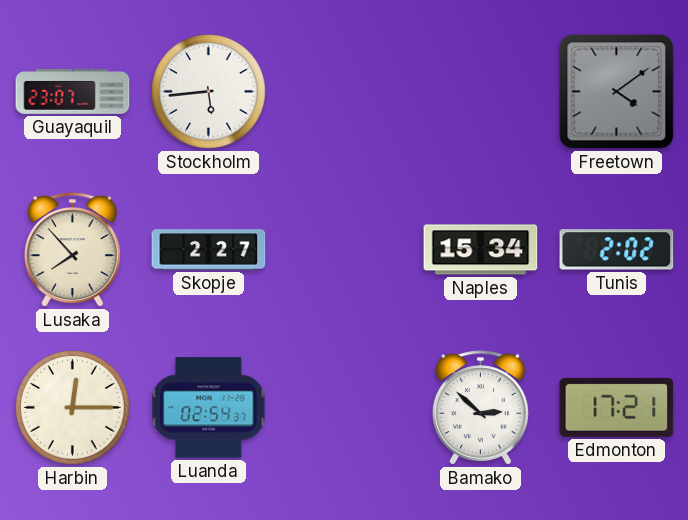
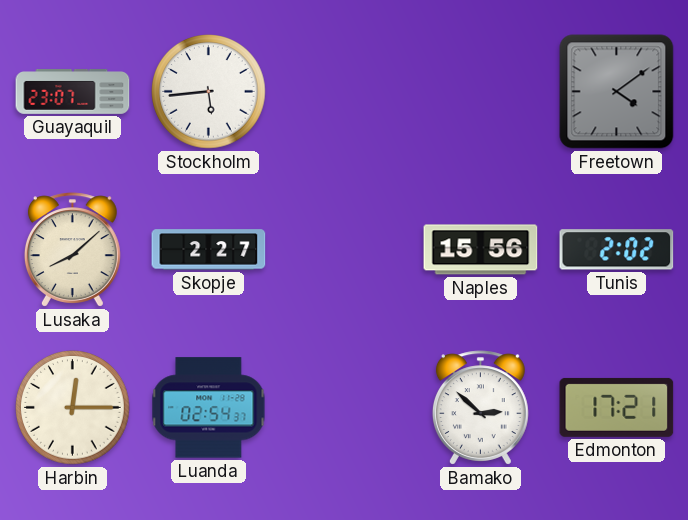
Lusaka: 7:53 -> 8:08
Naples: 15:34 -> 15:56
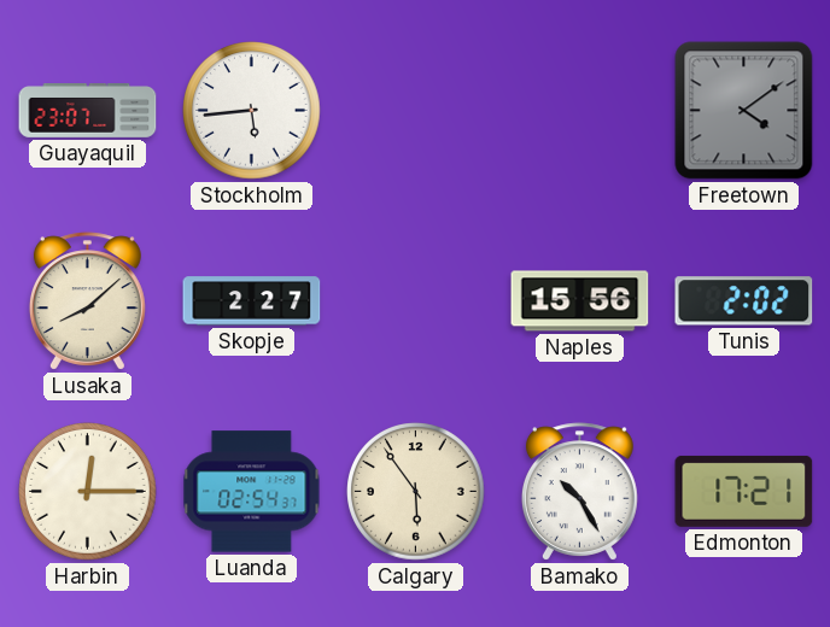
Calgary: none -> 5:54
Bamako: 2:52 -> 10:25
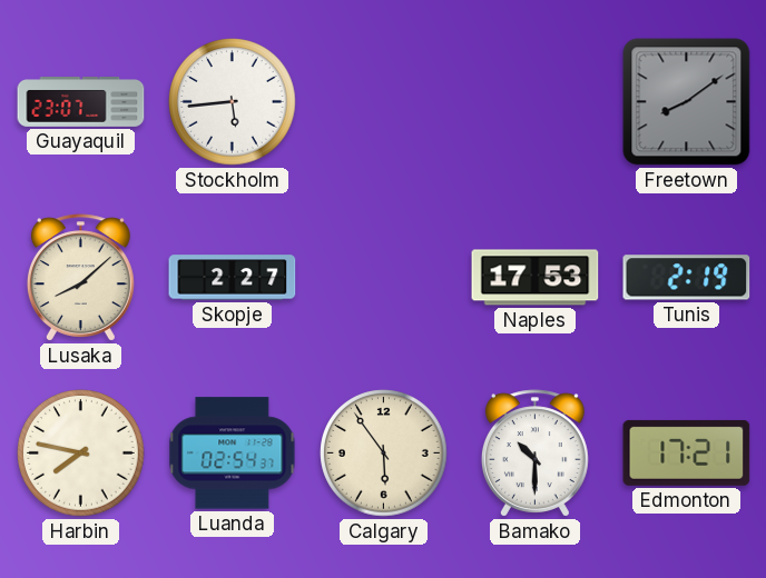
Freetown: 4:09 -> 8:09
Naples: 15:56 -> 17:53
Tunis: 2:02 -> 2:19
Harbin: 12:15 -> 7:47
Bamako: 10:25 -> 10:30
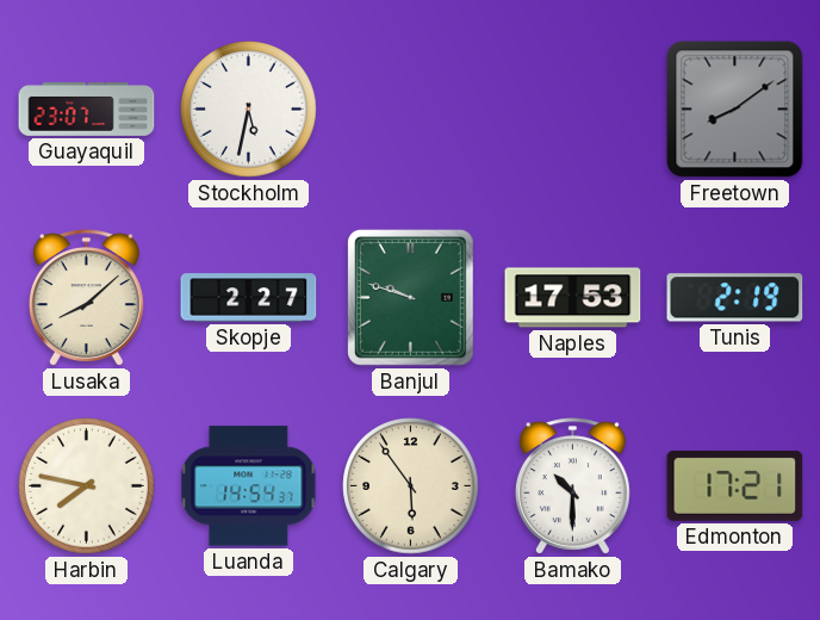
Stockholm: 5:44 -> 5:32
Banjul: none -> 9:48
Luanda: 02:54 -> 14:54
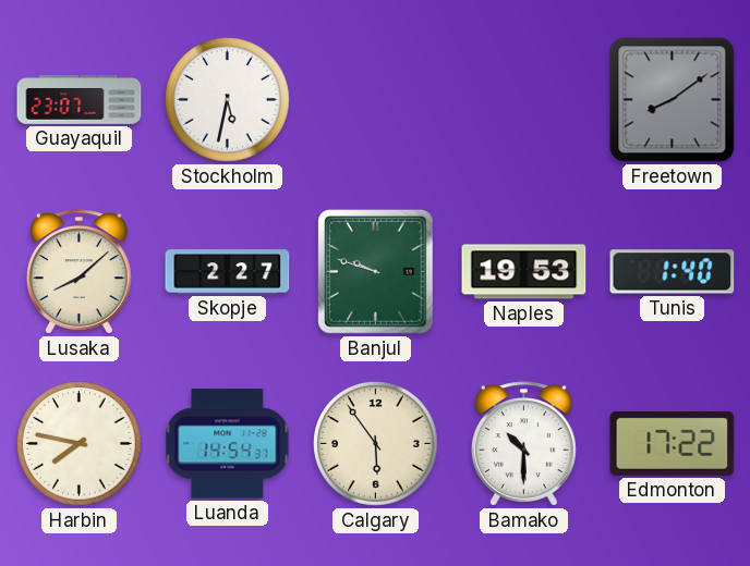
Naples: 17:53 -> 19:53
Tunis: 2:19 -> 1:40
Edmonton: 17:21 -> 17:22
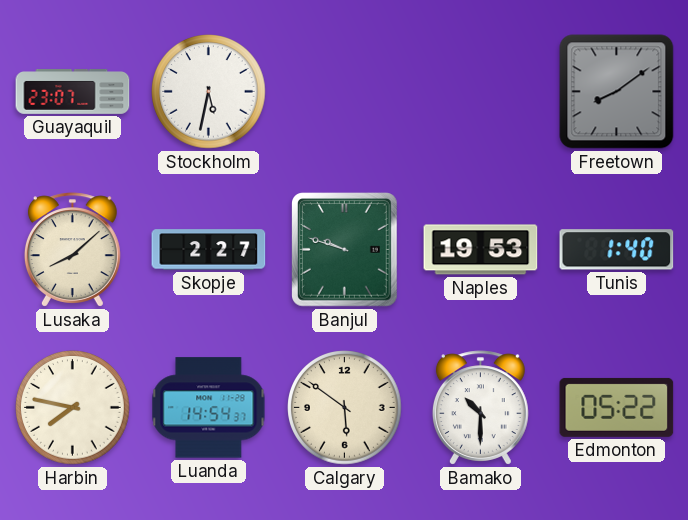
Calgary: 5:54 -> 5:51
Edmonton: 17:22 -> 05:22
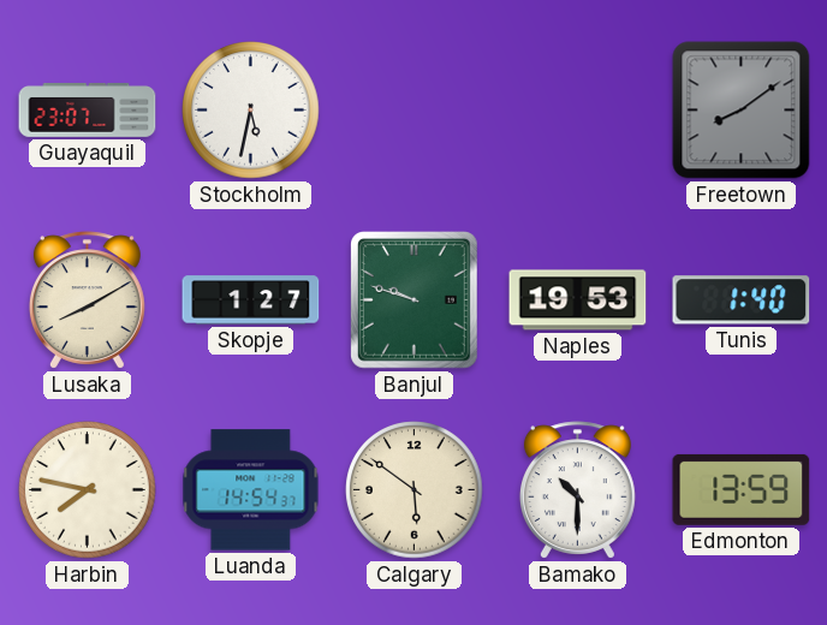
Lusaka: 8:08 -> 8:10
Skopje: 2:27 -> 1:27
Edmonton: 05:22 -> 13:59
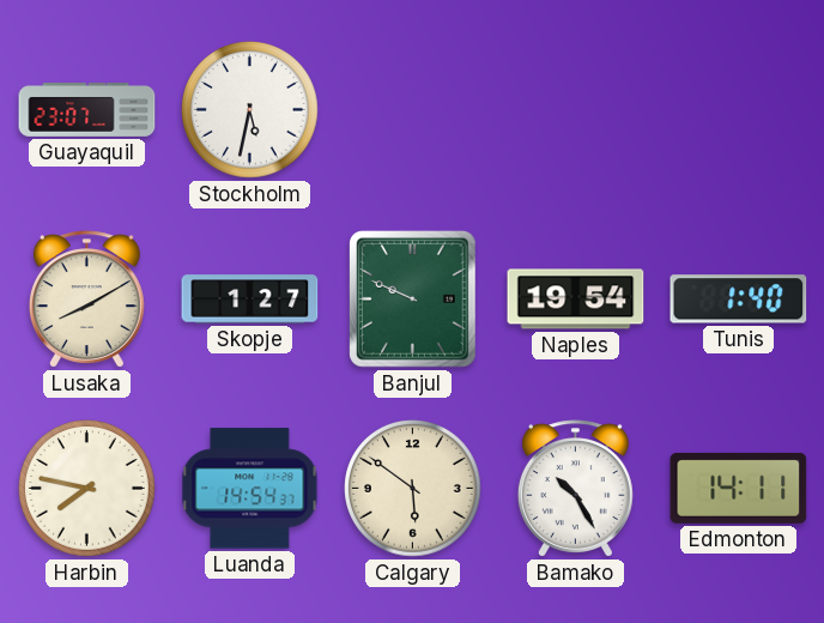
Freetown: 8:09 -> none
Banjul: 9:48 -> 9:49
Naples: 19:53 -> 19:54
Bamako: 10:30 -> 10:25
Edmonton: 13:59 -> 14:11
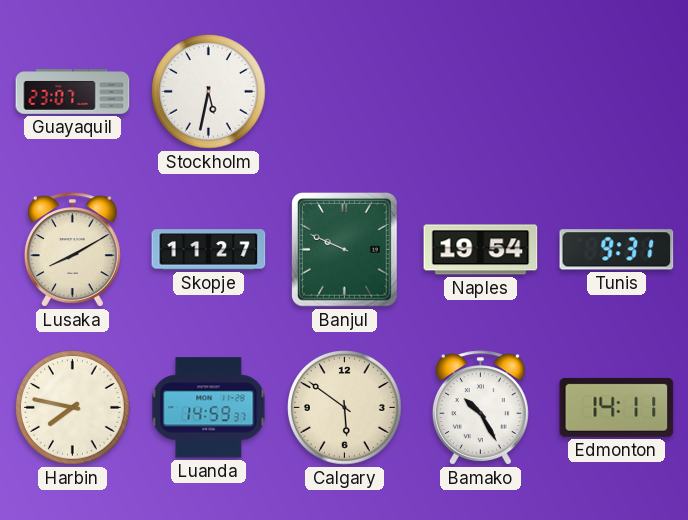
Skopje: 1:27 -> 11:27
Tunis: 1:40 -> 9:31
Luanda: 14:54 -> 14:59
